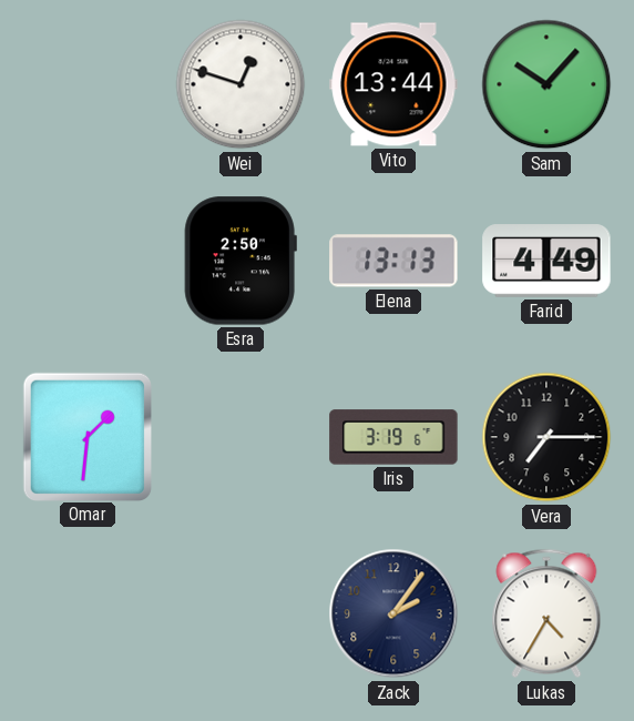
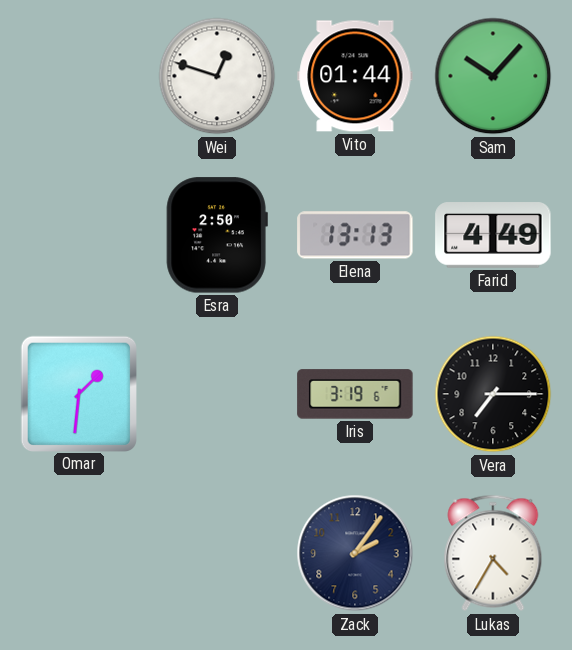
Vito: 13:44 -> 01:44
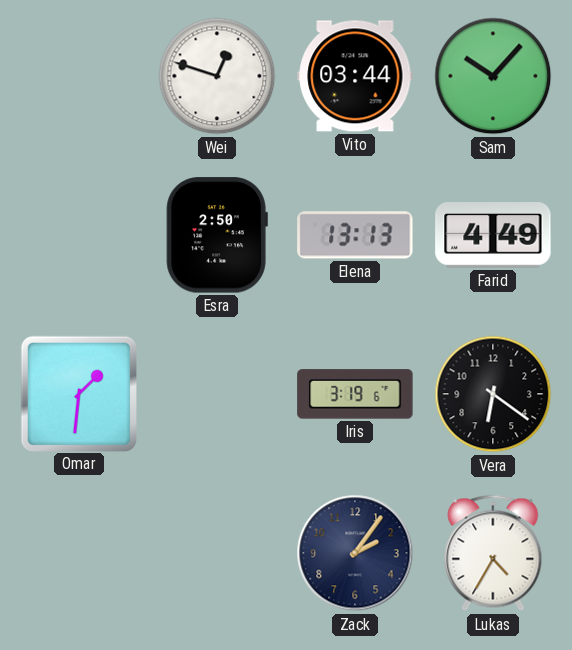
Vito: 01:44 -> 03:44
Vera: 7:15 -> 6:21
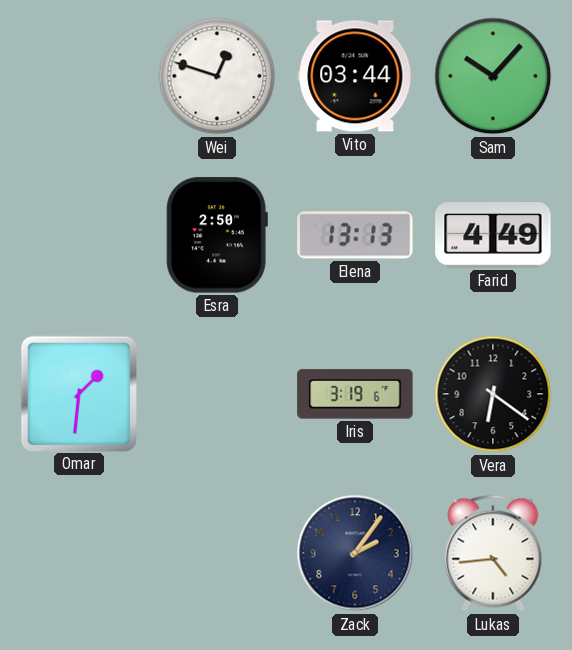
Lukas: 4:35 -> 4:44
